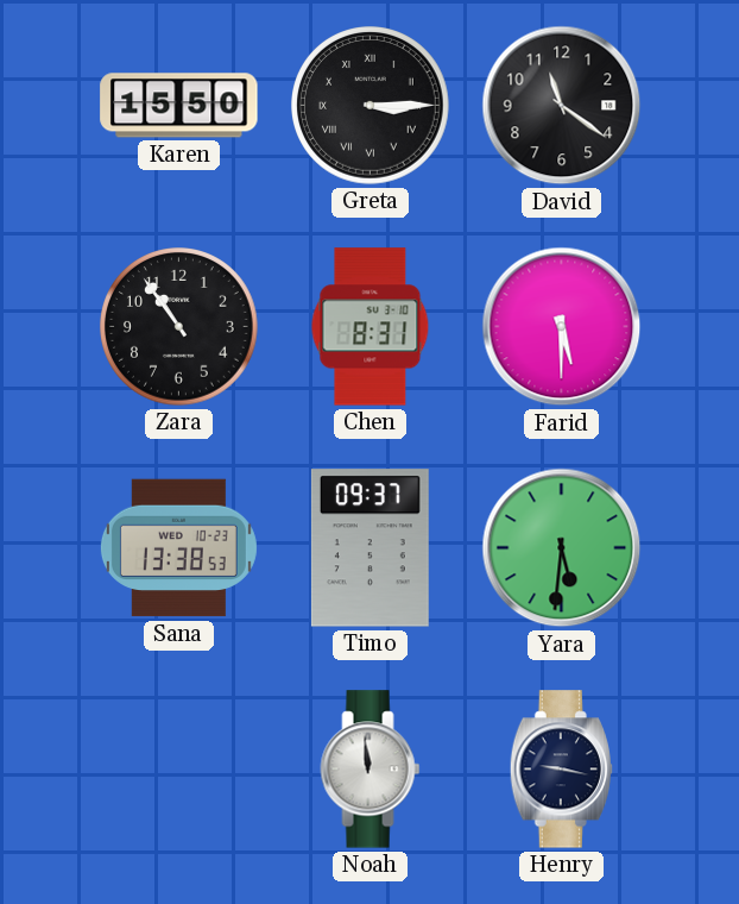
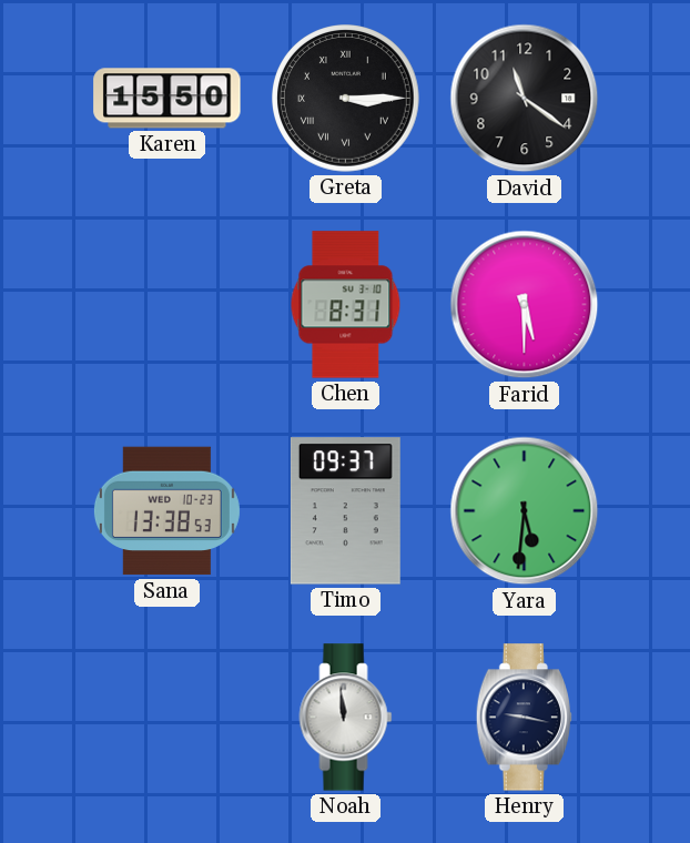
Zara: 10:54 -> none
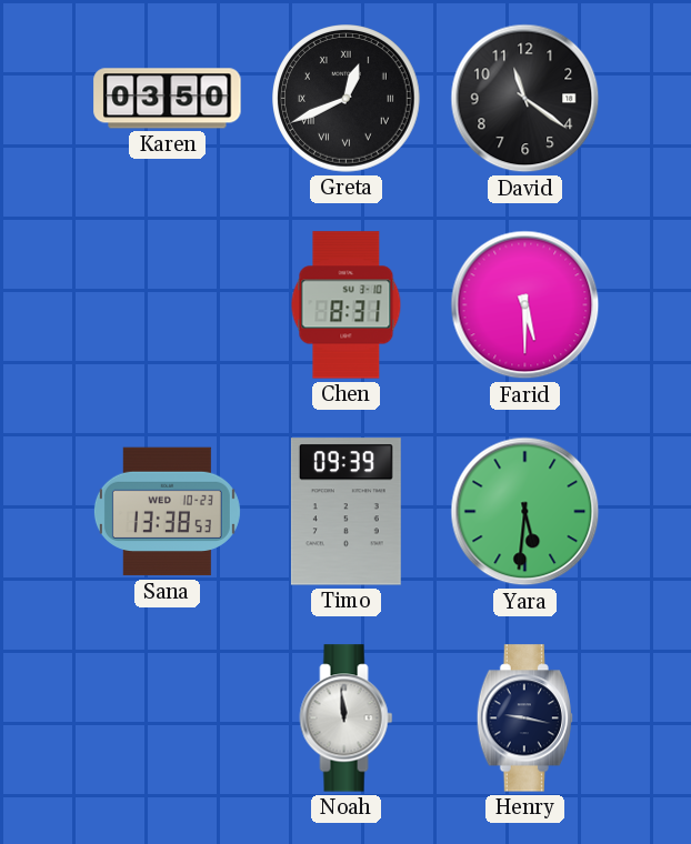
Karen: 15:50 -> 03:50
Greta: 3:15 -> 12:41
Timo: 09:37 -> 09:39
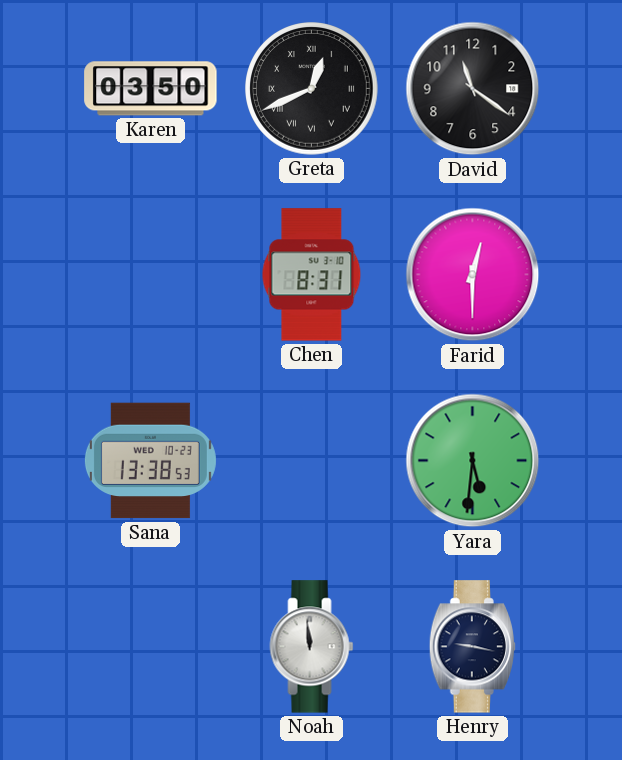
Farid: 5:30 -> 12:30
Timo: 09:39 -> none
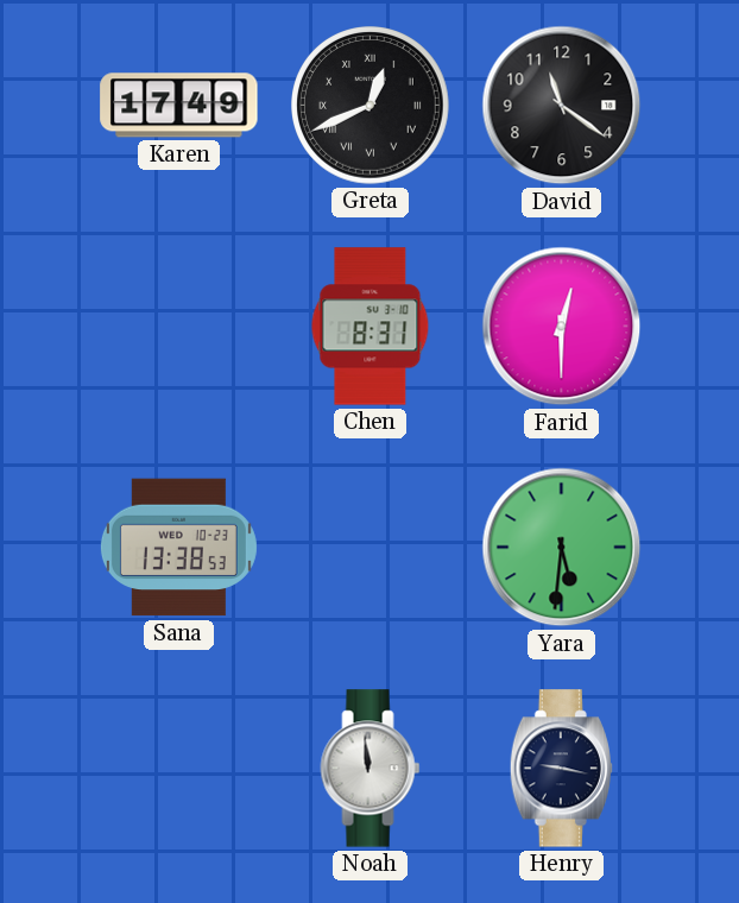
Karen: 03:50 -> 17:49
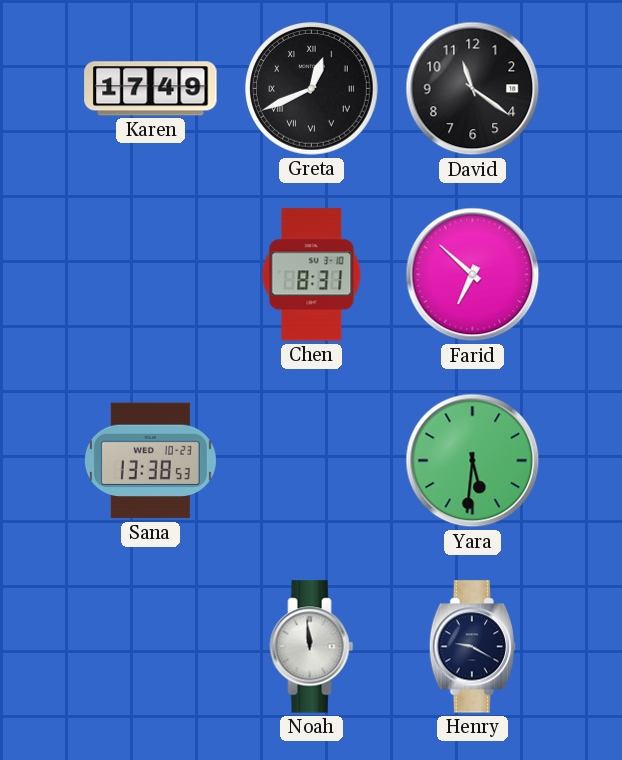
Farid: 12:30 -> 6:52
Henry: 9:17 -> 9:20
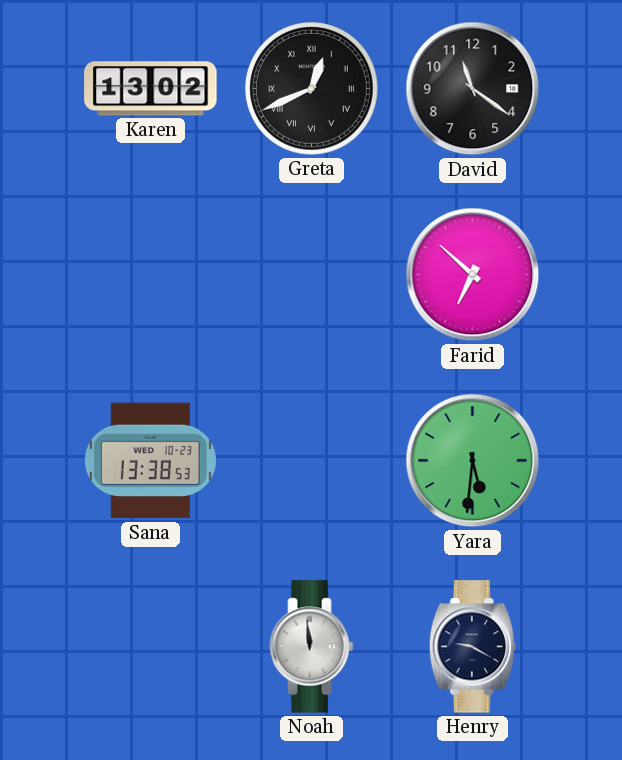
Karen: 17:49 -> 13:02
Chen: 8:31 -> none
